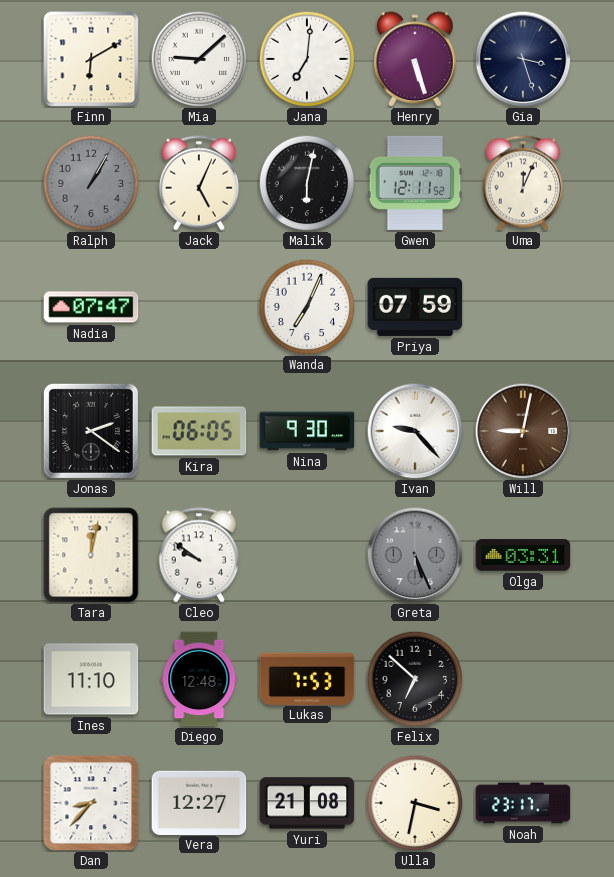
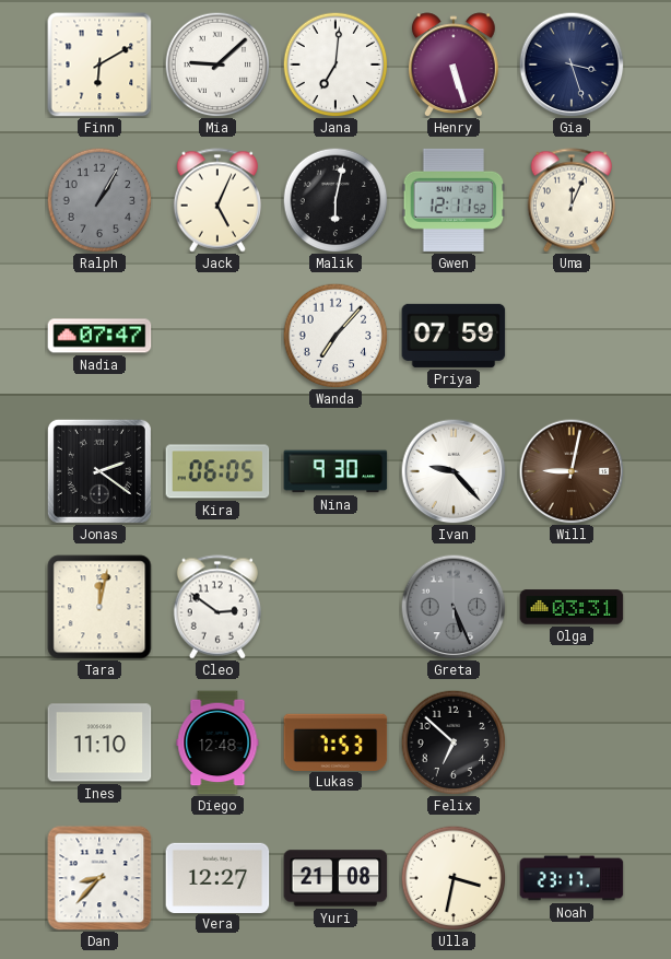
Wanda: 7:04 -> 7:07
Cleo: 9:51 -> 2:51
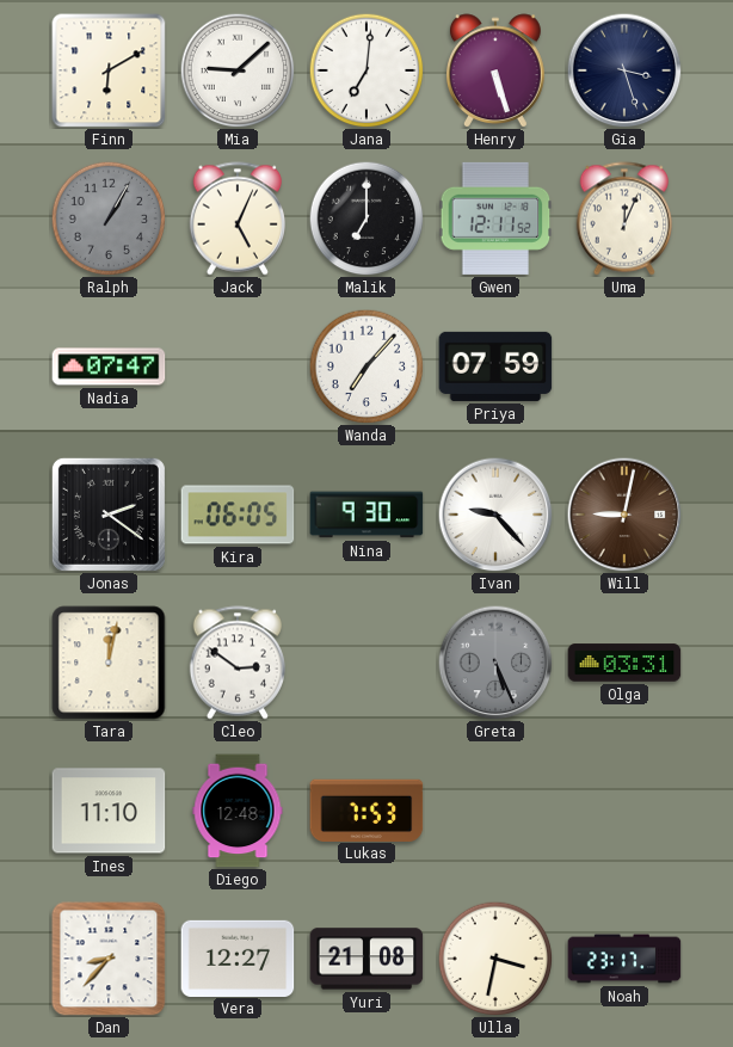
Malik: 6:02 -> 7:00
Felix: 6:52 -> none
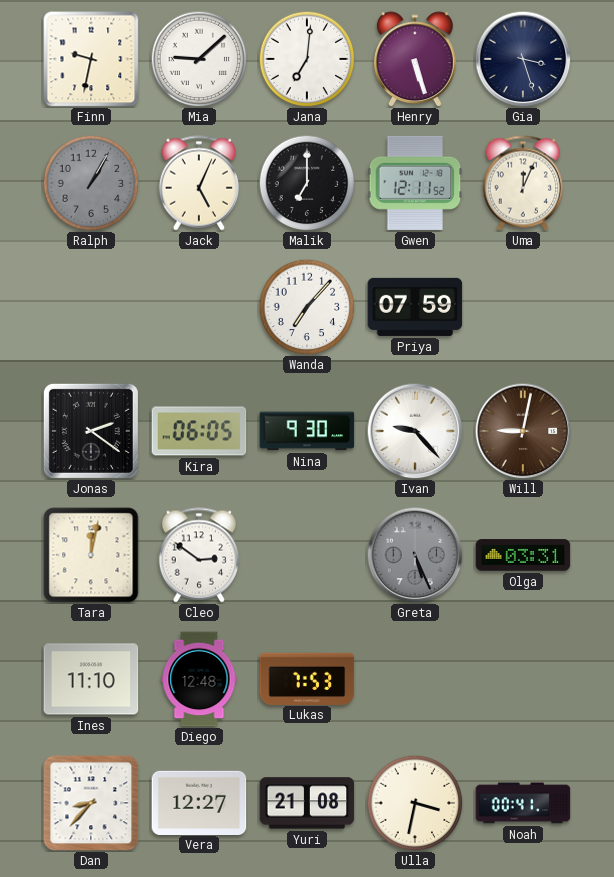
Finn: 6:10 -> 9:32
Nadia: 07:47 -> none
Noah: 23:17 -> 00:41
